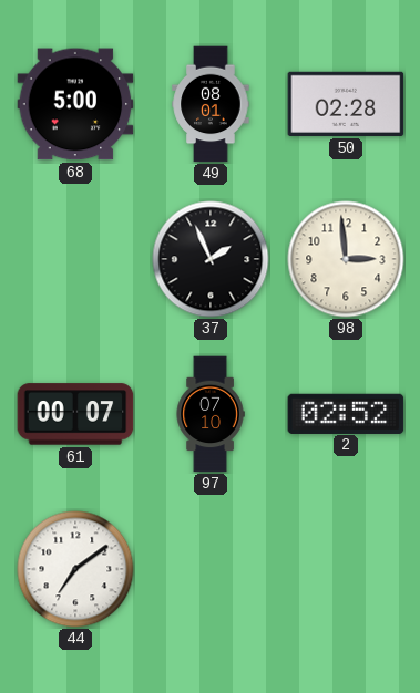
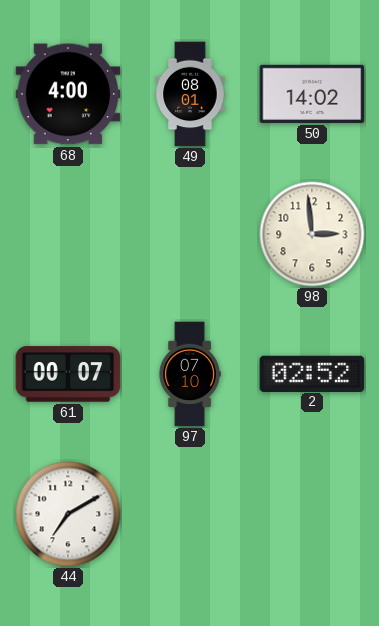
68: 5:00 -> 4:00
50: 02:28 -> 14:02
37: 1:56 -> none
44: 7:09 -> 7:10
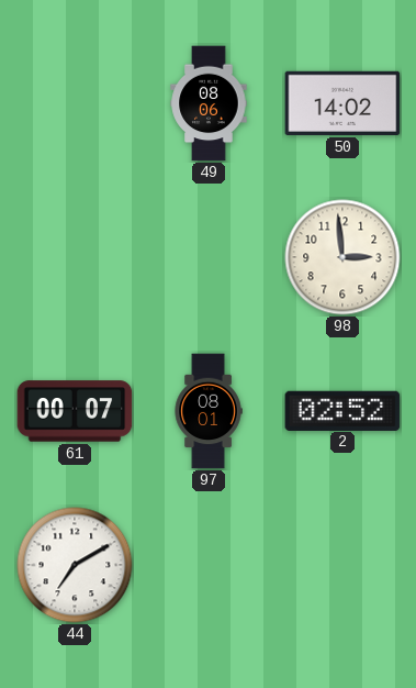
68: 4:00 -> none
49: 08:01 -> 08:06
97: 07:10 -> 08:01
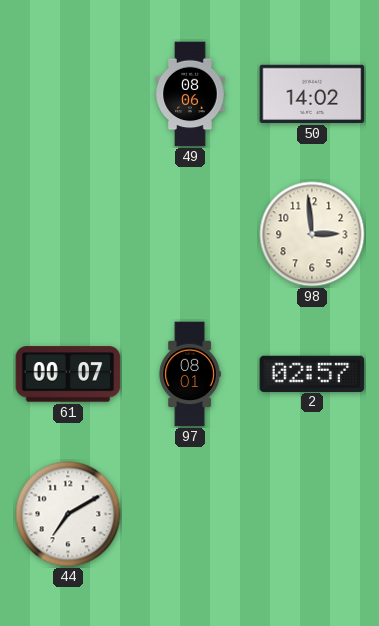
2: 02:52 -> 02:57
